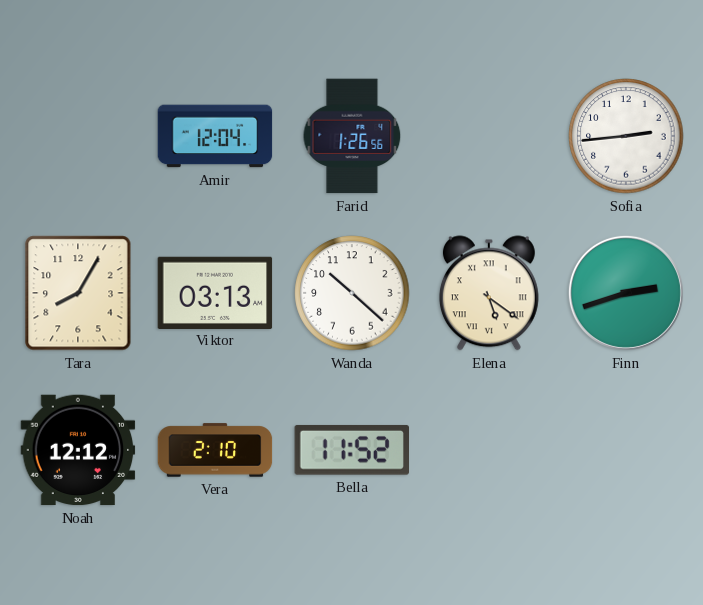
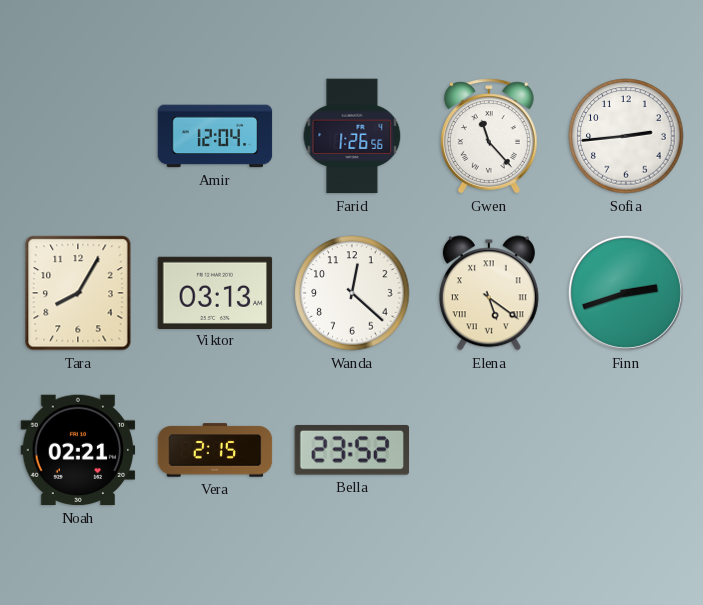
Gwen: none -> 11:23
Wanda: 10:22 -> 12:22
Noah: 12:12 -> 02:21
Vera: 2:10 -> 2:15
Bella: 11:52 -> 23:52
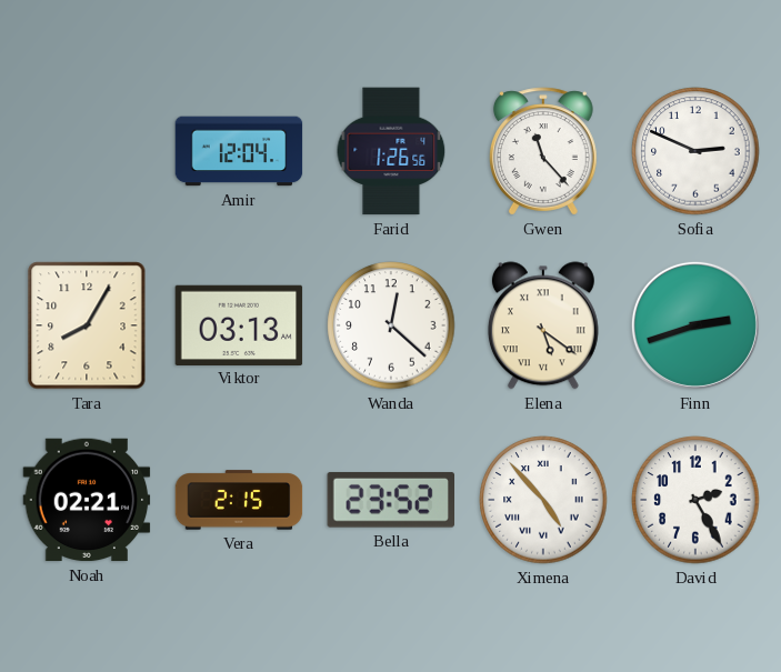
Sofia: 2:44 -> 2:49
Ximena: none -> 4:53
David: none -> 2:25
